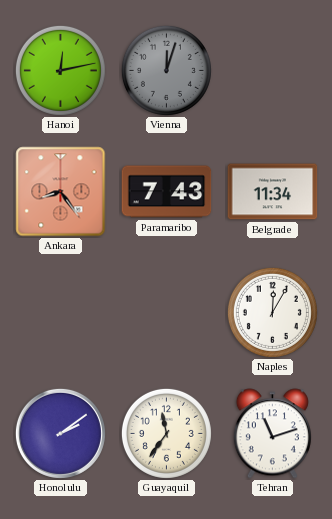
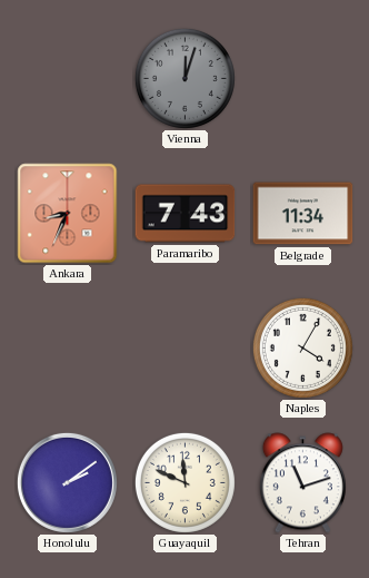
Hanoi: 12:13 -> none
Ankara: 8:24 -> 8:34
Naples: 12:05 -> 4:05
Guayaquil: 11:36 -> 11:49
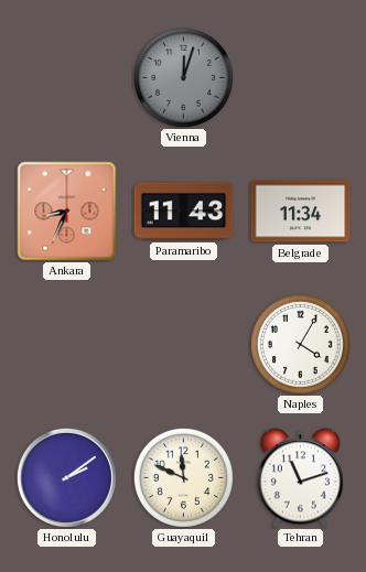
Paramaribo: 7:43 -> 11:43
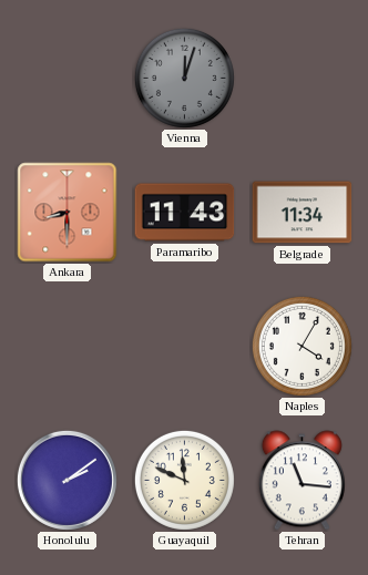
Ankara: 8:34 -> 8:30
Tehran: 11:12 -> 11:16
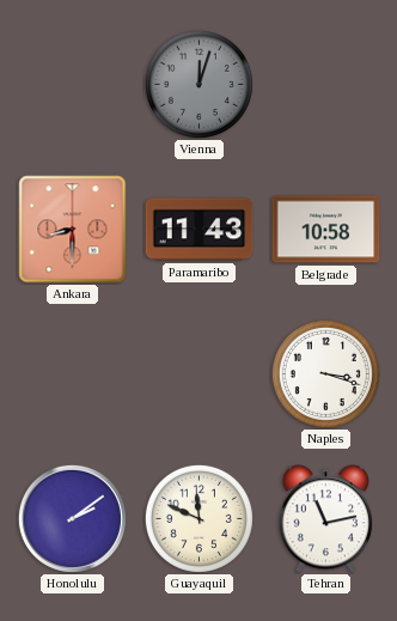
Belgrade: 11:34 -> 10:58
Naples: 4:05 -> 3:18
Tehran: 11:16 -> 11:13
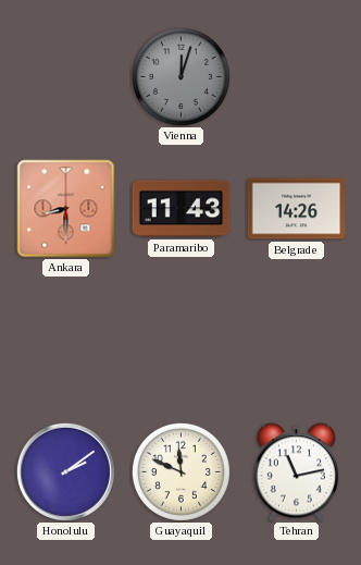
Belgrade: 10:58 -> 14:26
Naples: 3:18 -> none
